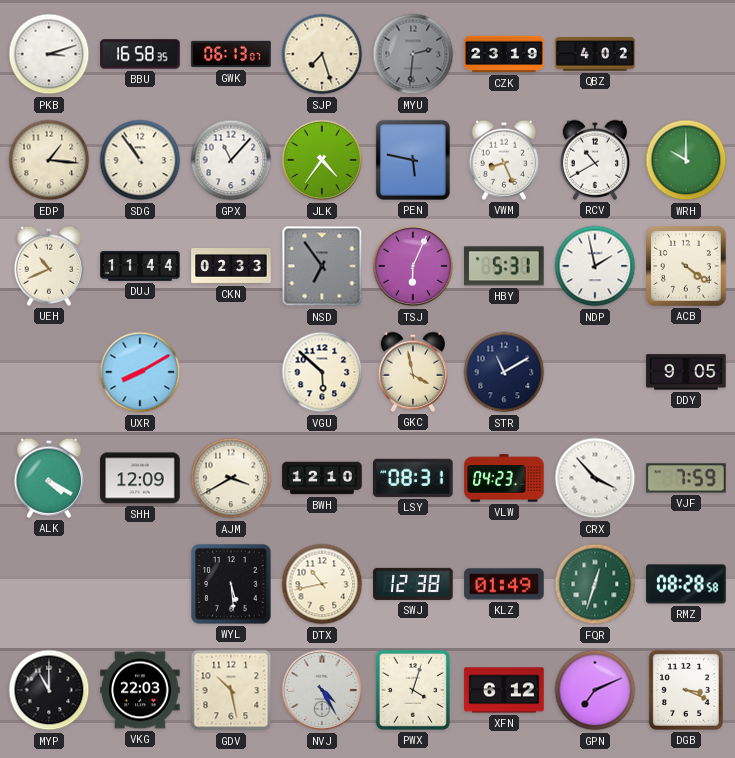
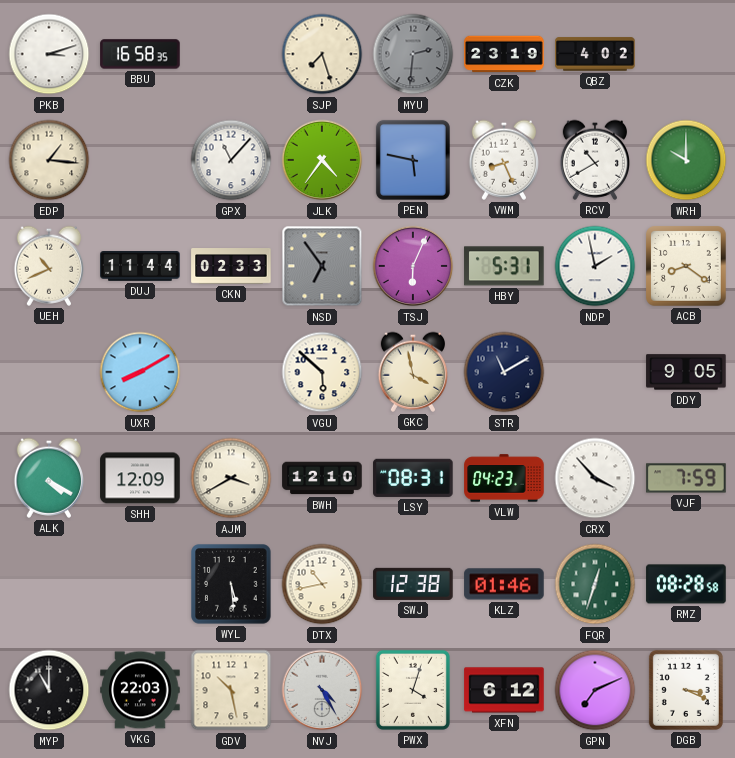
GWK: 06:13 -> none
SDG: 10:54 -> none
ACB: 4:21 -> 8:21
KLZ: 01:49 -> 01:46
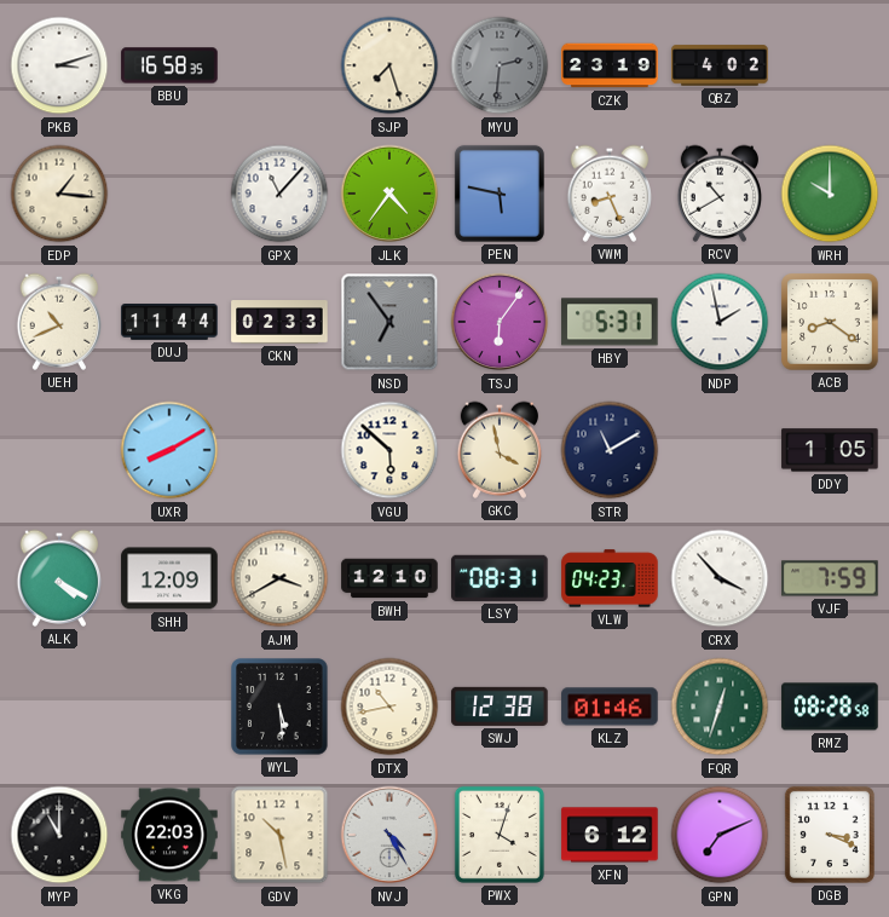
TSJ: 6:04 -> 6:06
DDY: 9:05 -> 1:05
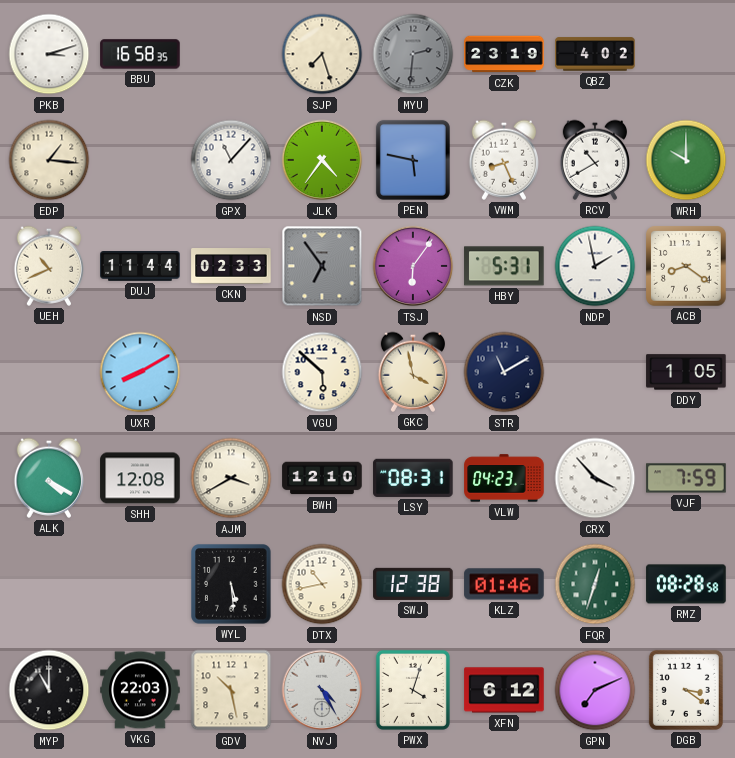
SHH: 12:09 -> 12:08
DGB: 3:19 -> 3:21
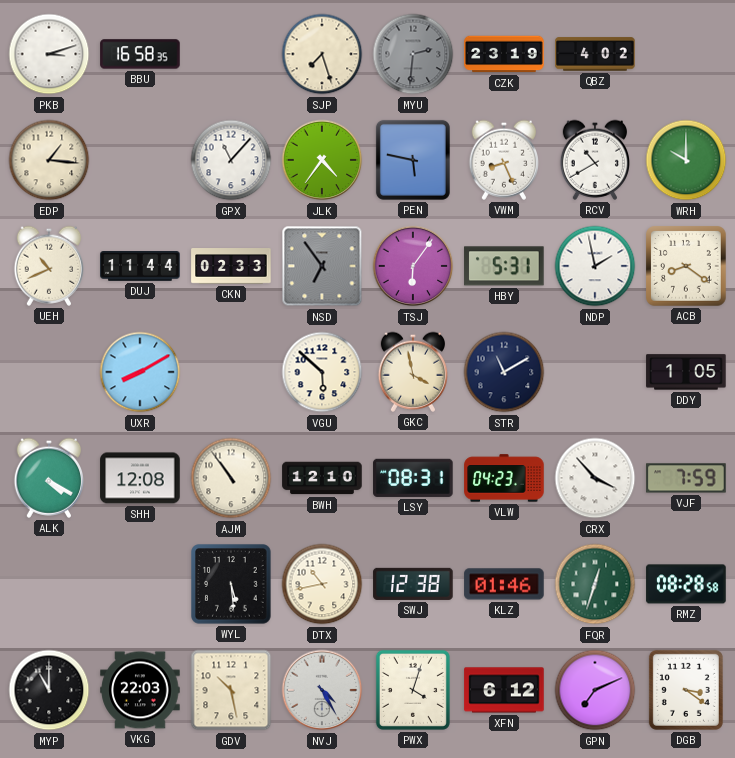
AJM: 3:40 -> 10:54
